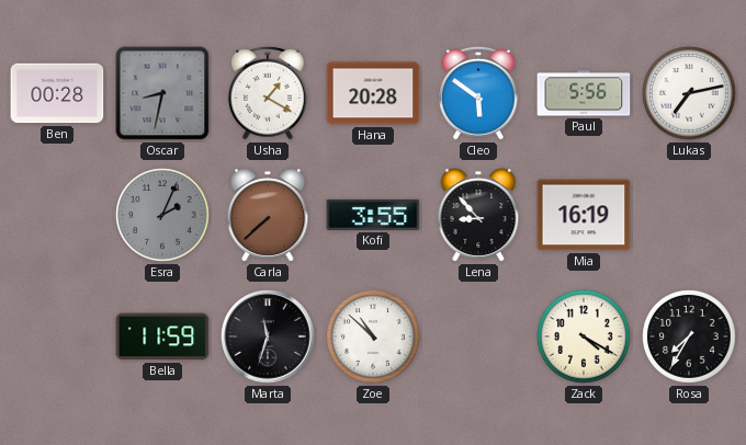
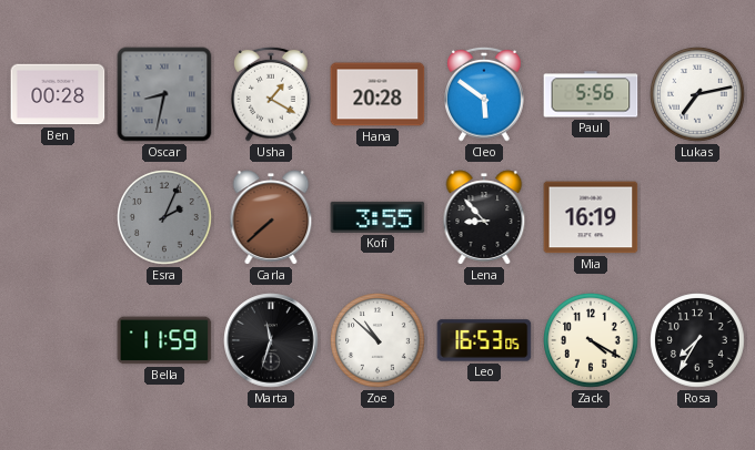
Leo: none -> 16:53
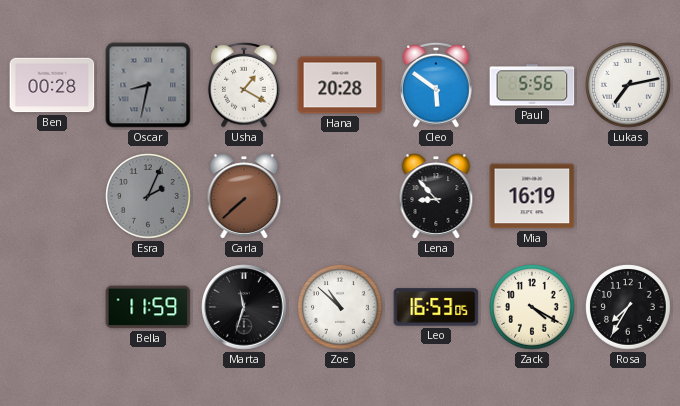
Kofi: 3:55 -> none
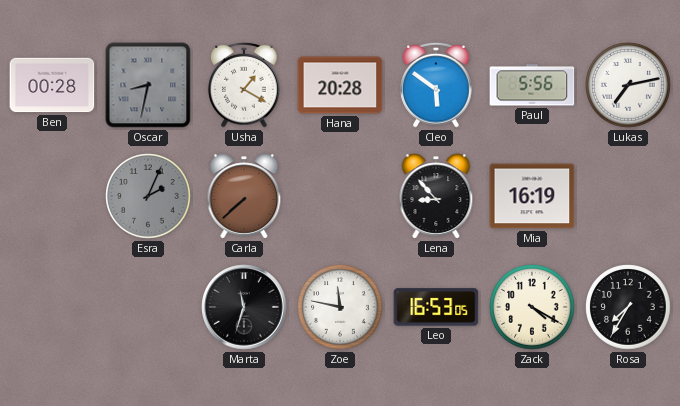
Bella: 11:59 -> none
Zoe: 10:52 -> 11:47
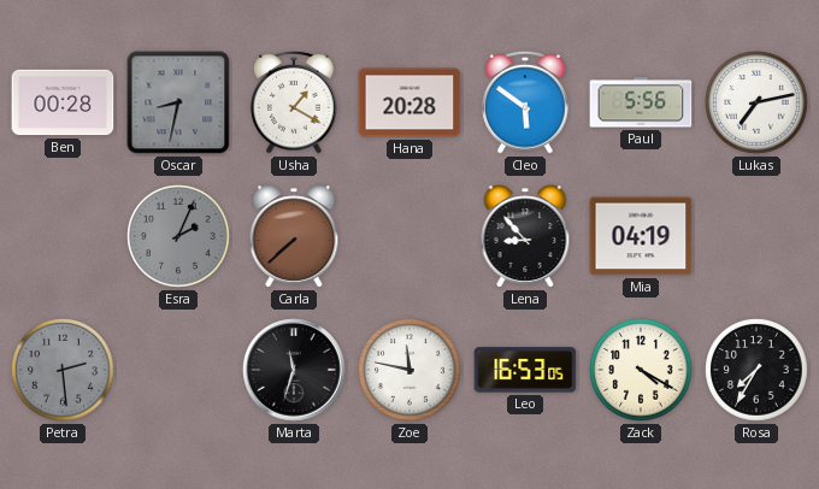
Mia: 16:19 -> 04:19
Petra: none -> 2:29
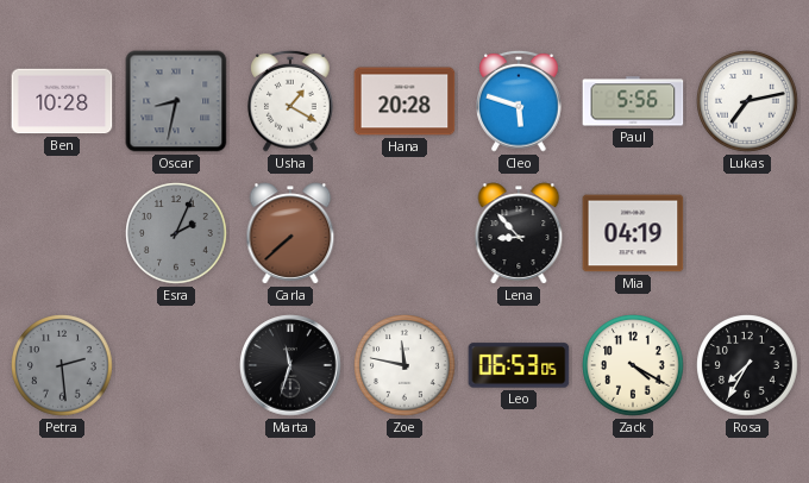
Ben: 00:28 -> 10:28
Cleo: 5:51 -> 5:48
Leo: 16:53 -> 06:53
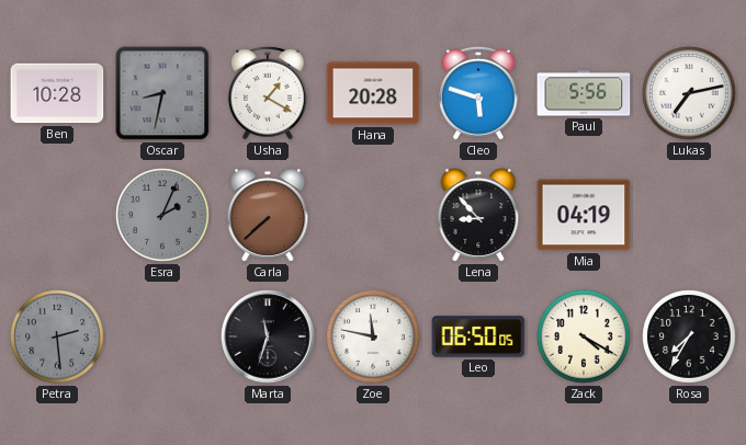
Leo: 06:53 -> 06:50
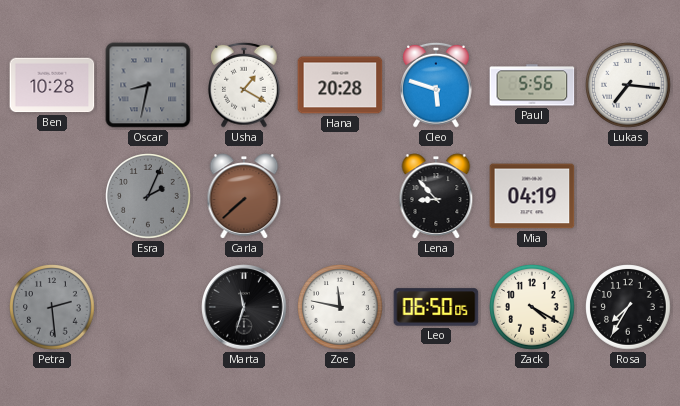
Lukas: 7:13 -> 7:16
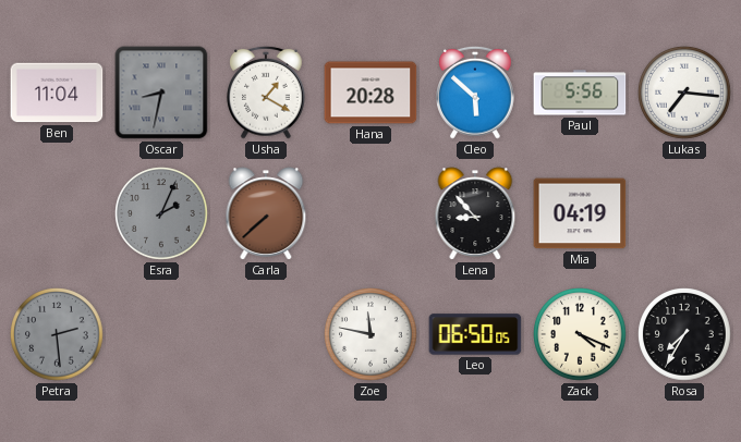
Ben: 10:28 -> 11:04
Cleo: 5:48 -> 5:52
Marta: 11:33 -> none
Zack: 4:20 -> 4:19
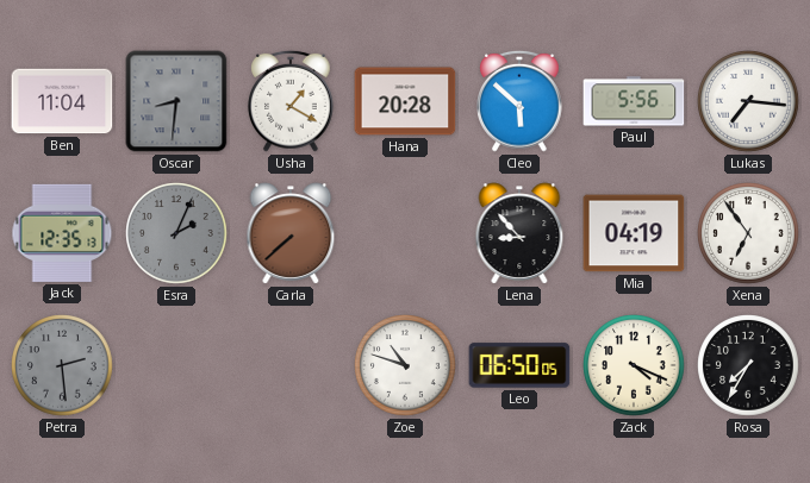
Oscar: 8:32 -> 8:31
Jack: none -> 12:35
Xena: none -> 6:54
Zoe: 11:47 -> 10:48
